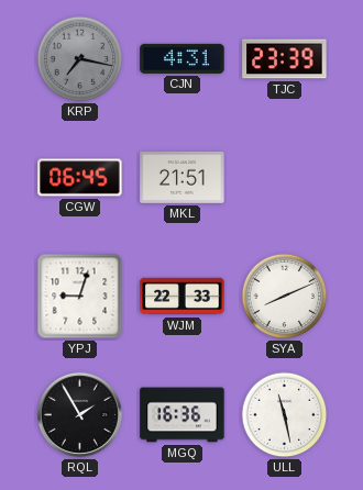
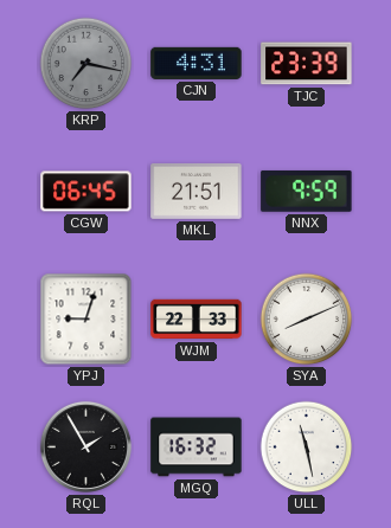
NNX: none -> 9:59
MGQ: 16:36 -> 16:32
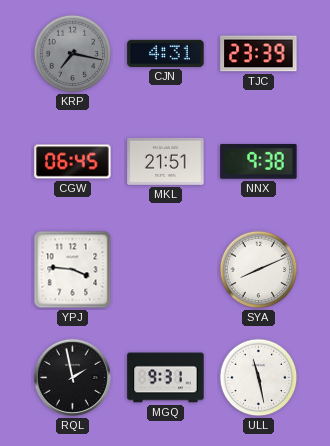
NNX: 9:59 -> 9:38
YPJ: 9:03 -> 3:46
WJM: 22:33 -> none
RQL: 1:55 -> 1:58
MGQ: 16:32 -> 9:31
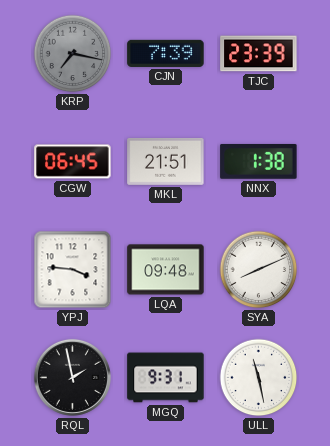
CJN: 4:31 -> 7:39
NNX: 9:38 -> 1:38
LQA: none -> 09:48
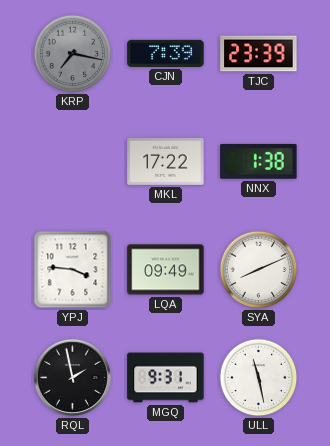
CGW: 06:45 -> none
MKL: 21:51 -> 17:22
LQA: 09:48 -> 09:49
